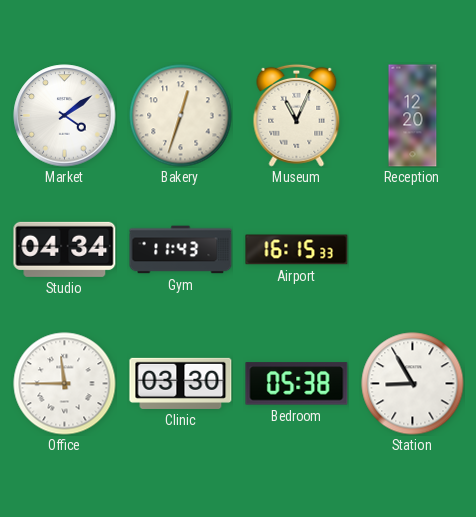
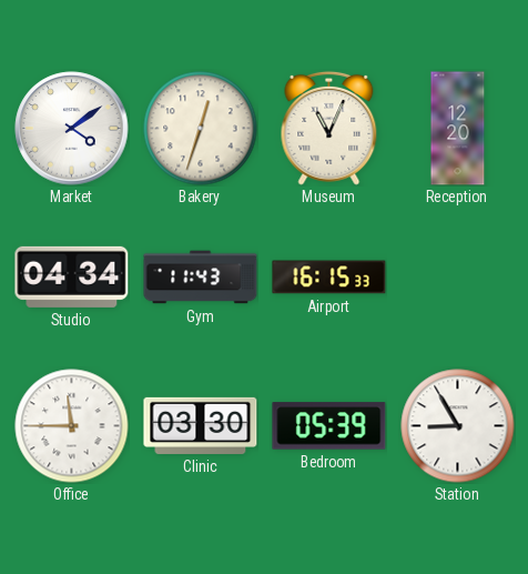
Bedroom: 05:38 -> 05:39
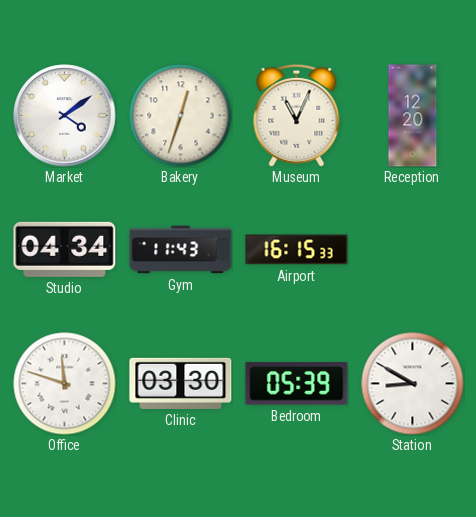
Office: 11:45 -> 11:48
Station: 8:55 -> 8:50
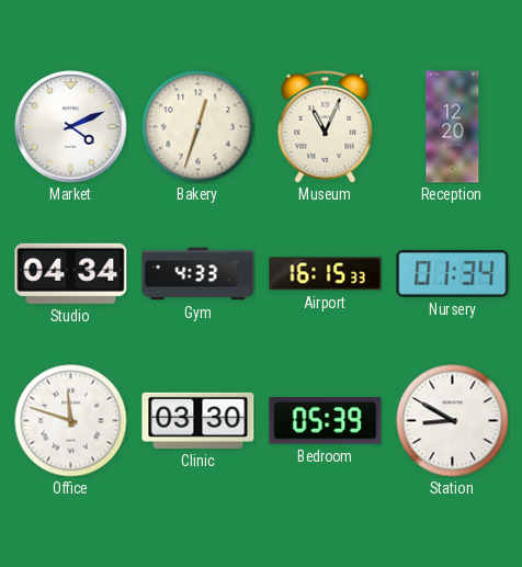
Market: 4:09 -> 4:11
Gym: 11:43 -> 4:33
Nursery: none -> 01:34
